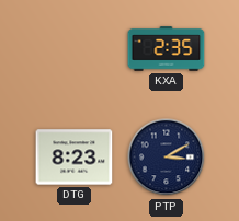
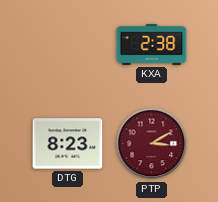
KXA: 2:35 -> 2:38
PTP dial: navy -> burgundy
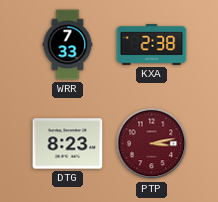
WRR: none -> 7:33
PTP: 3:10 -> 3:13
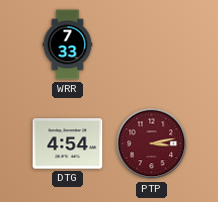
KXA: 2:38 -> none
DTG: 8:23 -> 4:54
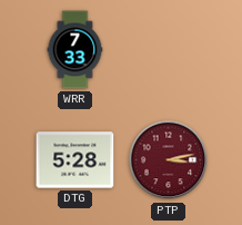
DTG: 4:54 -> 5:28
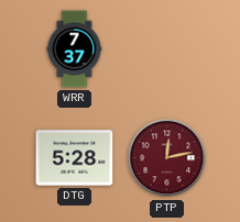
WRR: 7:33 -> 7:37
PTP: 3:13 -> 12:13
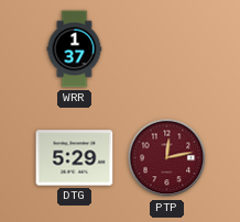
WRR: 7:37 -> 1:37
DTG: 5:28 -> 5:29
